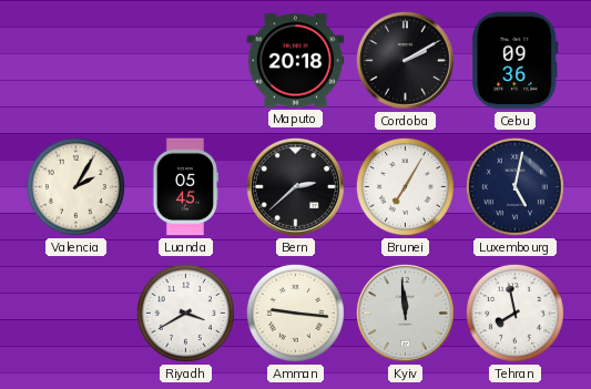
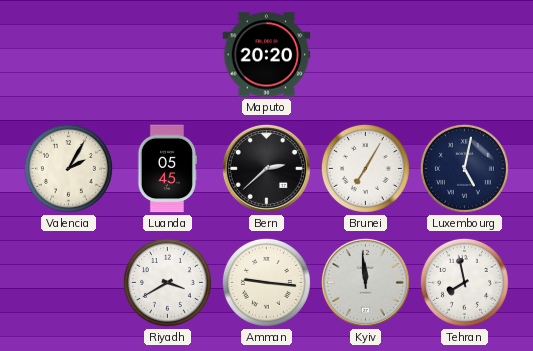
Maputo: 20:18 -> 20:20
Cordoba: 2:10 -> none
Cebu: 09:36 -> none
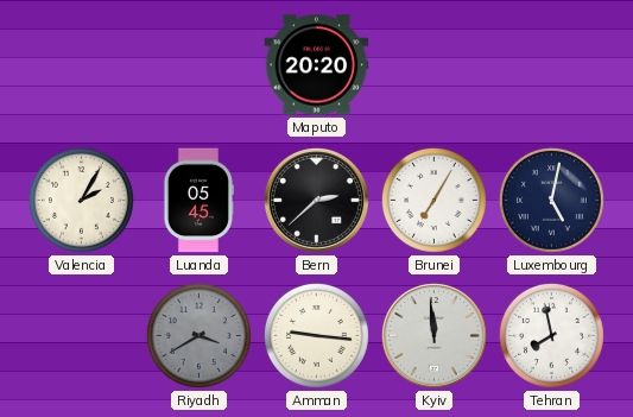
Riyadh dial: white -> grey
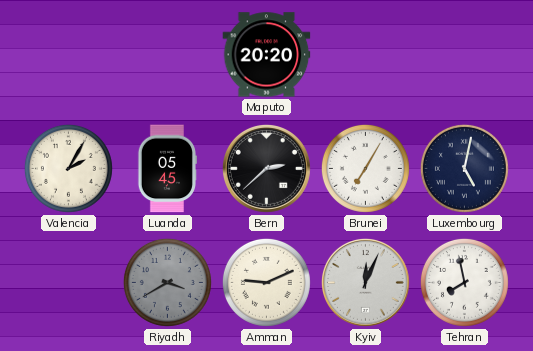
Amman: 9:16 -> 9:11
Kyiv: 11:59 -> 12:04
